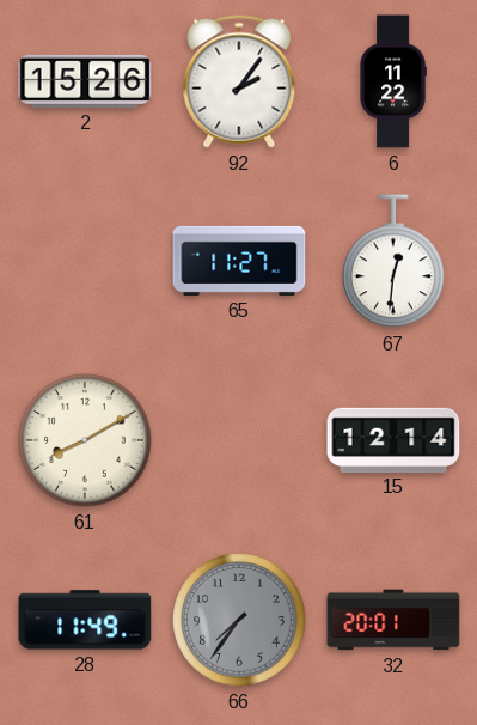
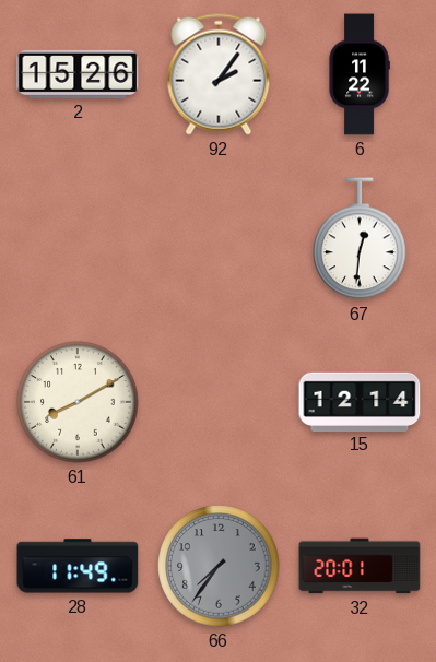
65: 11:27 -> none
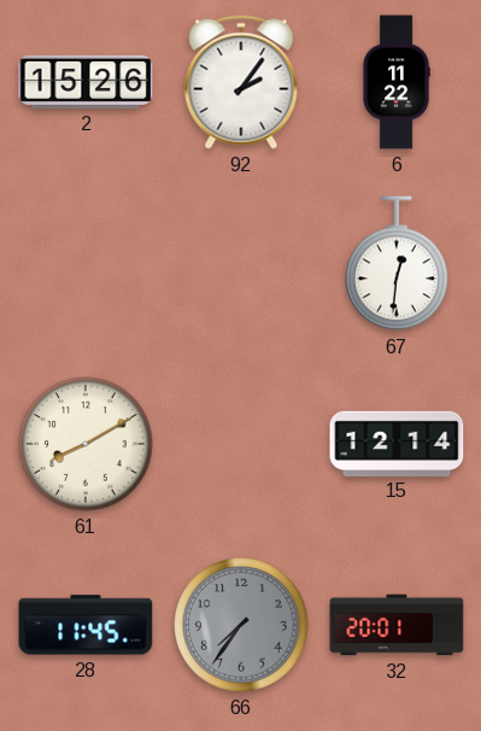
28: 11:49 -> 11:45
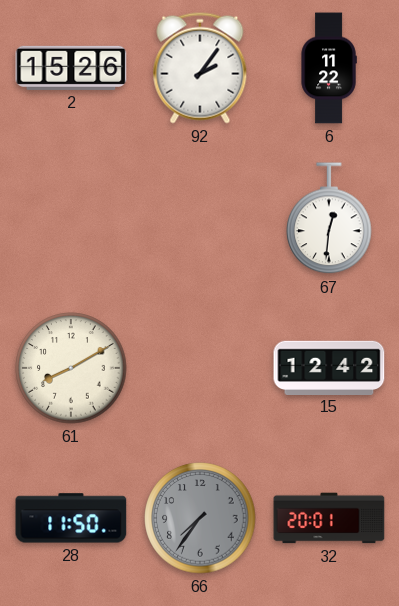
15: 12:14 -> 12:42
28: 11:45 -> 11:50
